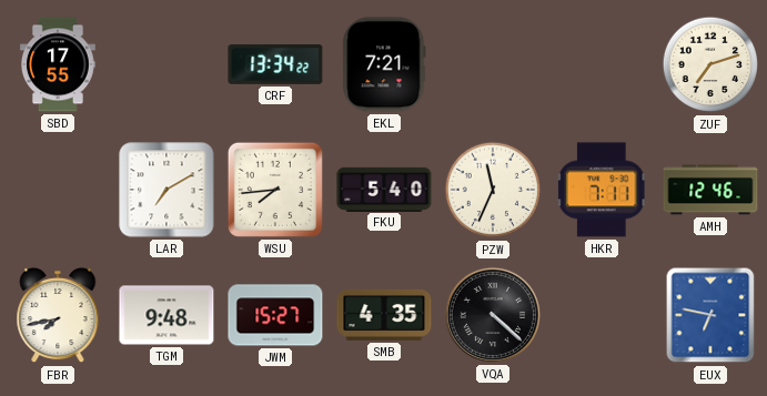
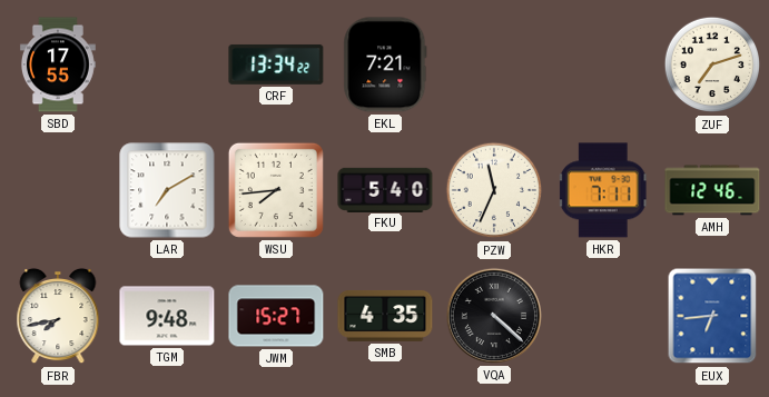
EUX: 6:47 -> 6:44
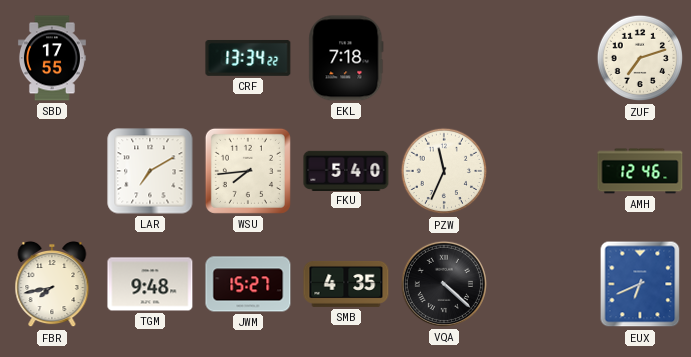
EKL: 7:21 -> 7:18
HKR: 7:11 -> none
EUX: 6:44 -> 6:41
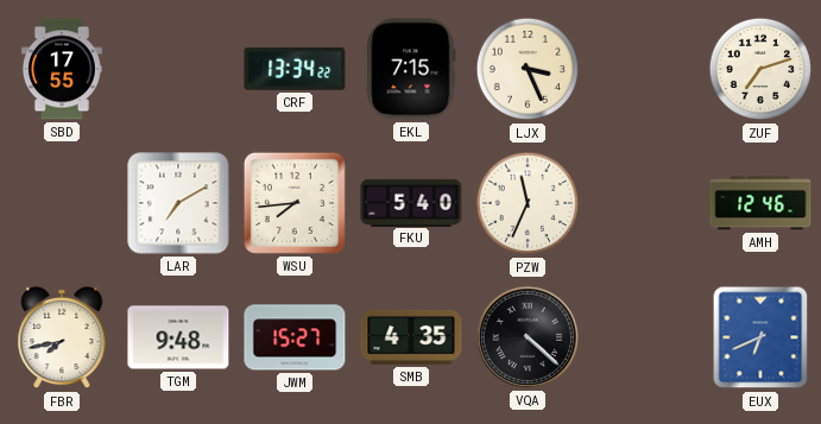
EKL: 7:18 -> 7:15
LJX: none -> 3:26
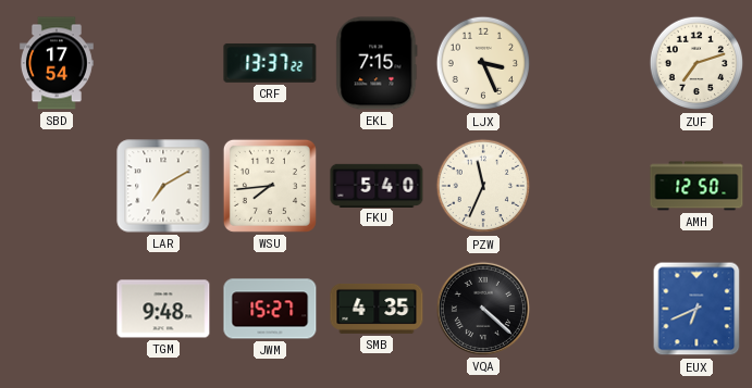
SBD: 17:55 -> 17:54
CRF: 13:34 -> 13:37
AMH: 12:46 -> 12:50
FBR: 7:43 -> none
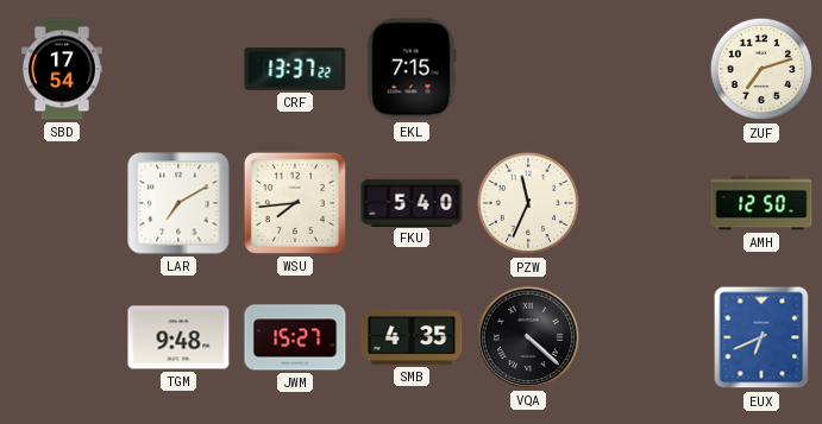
LJX: 3:26 -> none
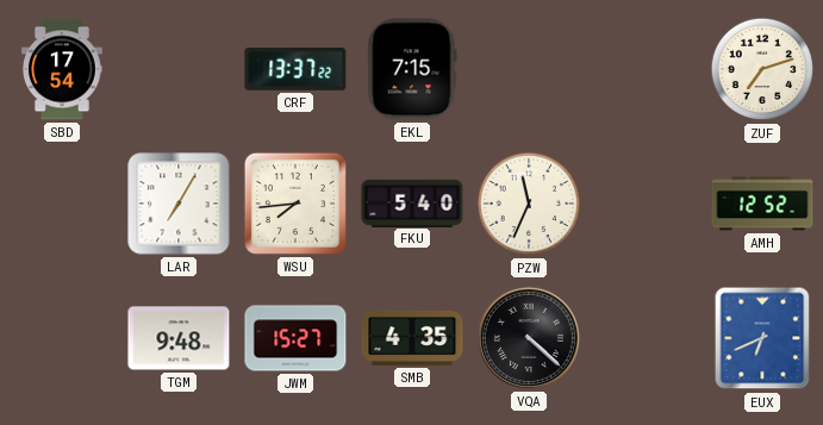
LAR: 7:10 -> 7:05
AMH: 12:50 -> 12:52
